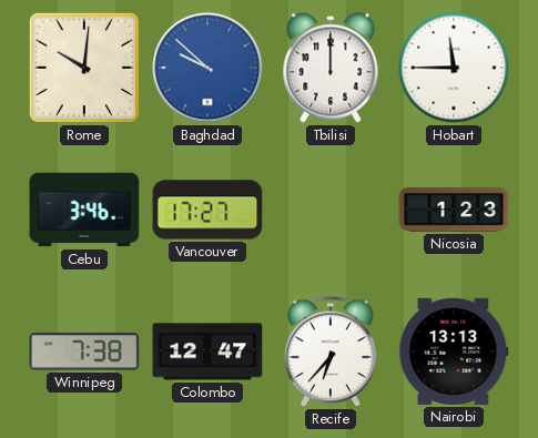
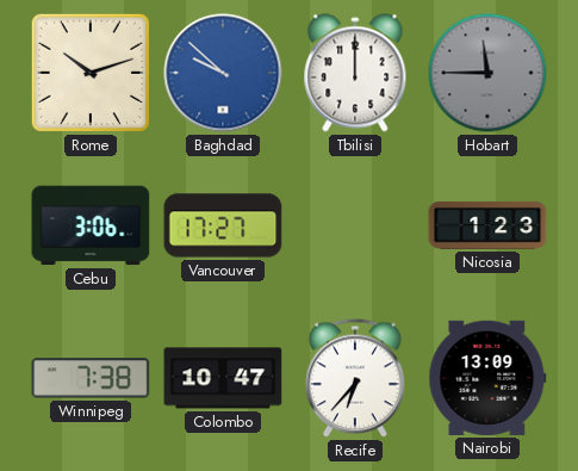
Rome: 10:01 -> 10:12
Hobart dial: white -> grey
Cebu: 3:46 -> 3:06
Colombo: 12:47 -> 10:47
Nairobi: 13:13 -> 13:09
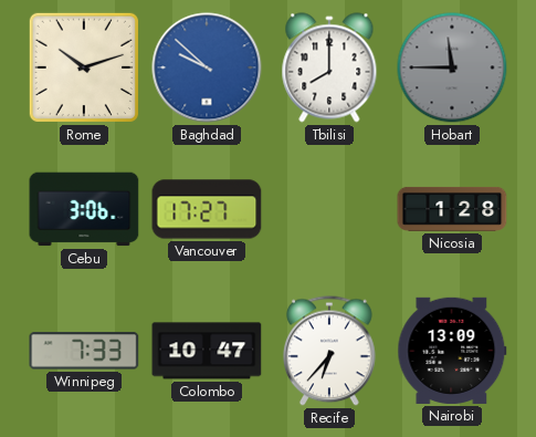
Tbilisi: 12:00 -> 8:00
Nicosia: 1:23 -> 1:28
Winnipeg: 7:38 -> 7:33
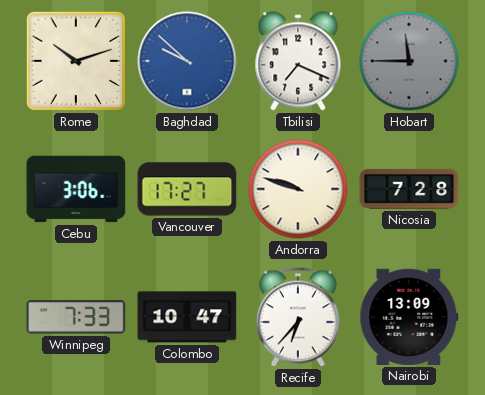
Tbilisi: 8:00 -> 7:19
Andorra: none -> 9:48
Nicosia: 1:28 -> 7:28
